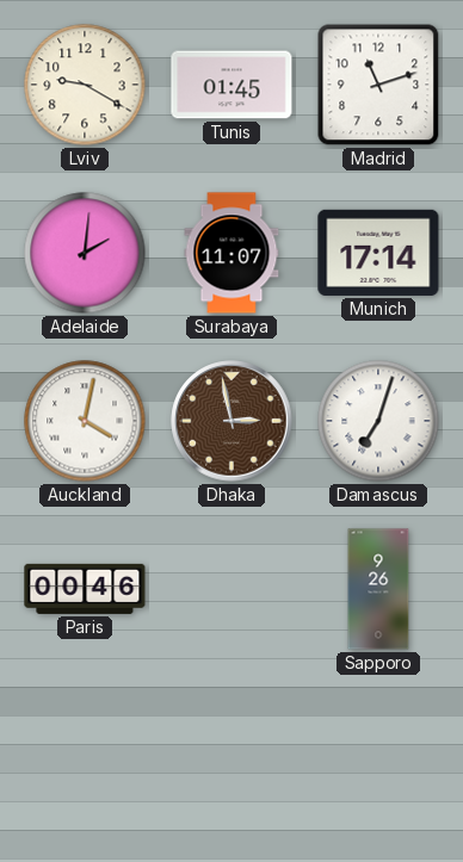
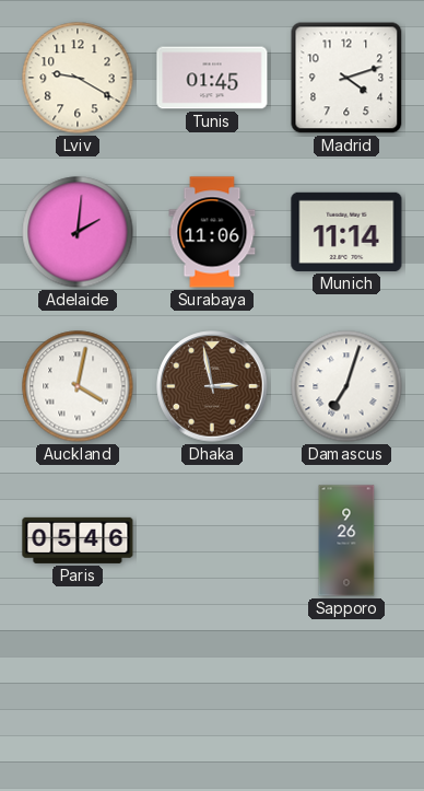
Madrid: 11:12 -> 4:12
Surabaya: 11:07 -> 11:06
Munich: 17:14 -> 11:14
Paris: 00:46 -> 05:46
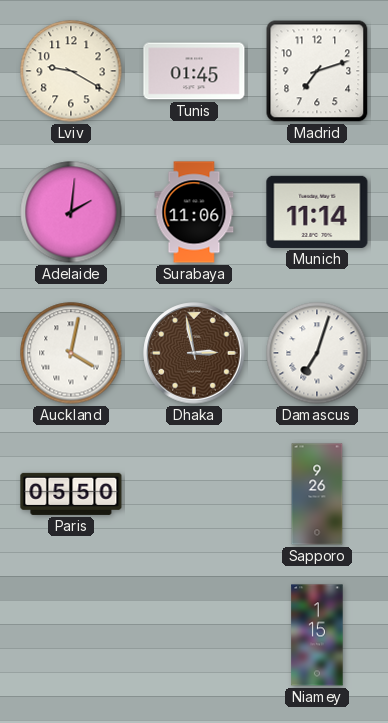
Madrid: 4:12 -> 7:12
Paris: 05:46 -> 05:50
Niamey: none -> 1:15
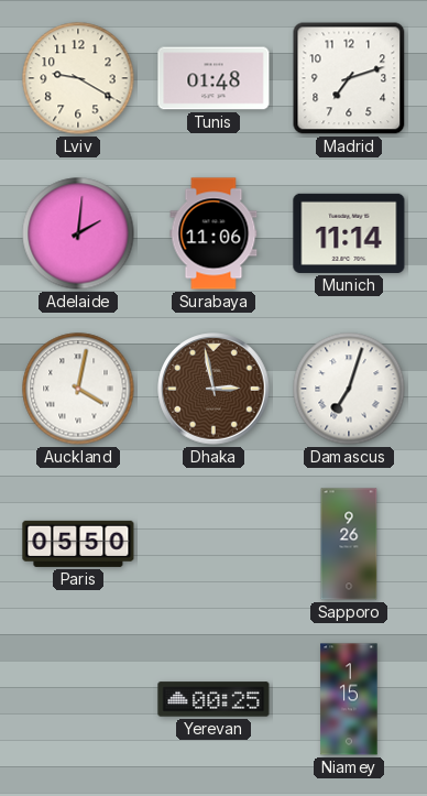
Tunis: 01:45 -> 01:48
Yerevan: none -> 00:25
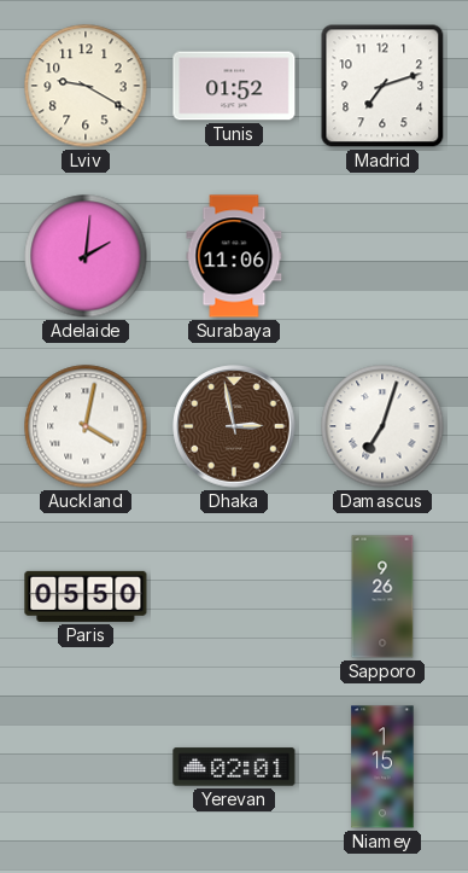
Tunis: 01:48 -> 01:52
Munich: 11:14 -> none
Yerevan: 00:25 -> 02:01
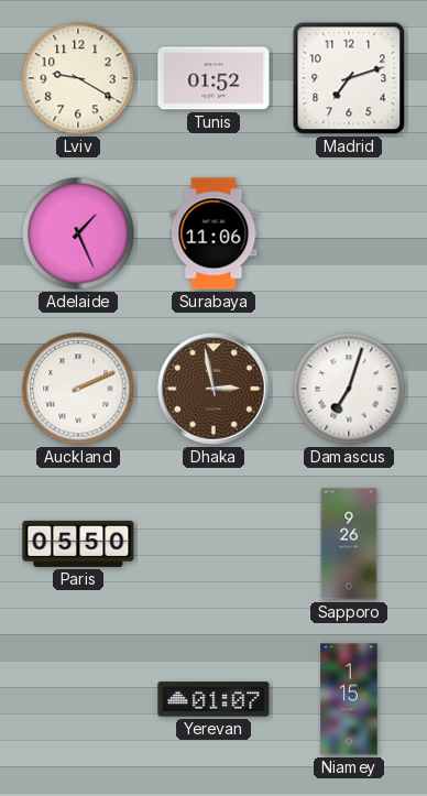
Adelaide: 2:01 -> 1:26
Auckland: 4:02 -> 2:11
Yerevan: 02:01 -> 01:07
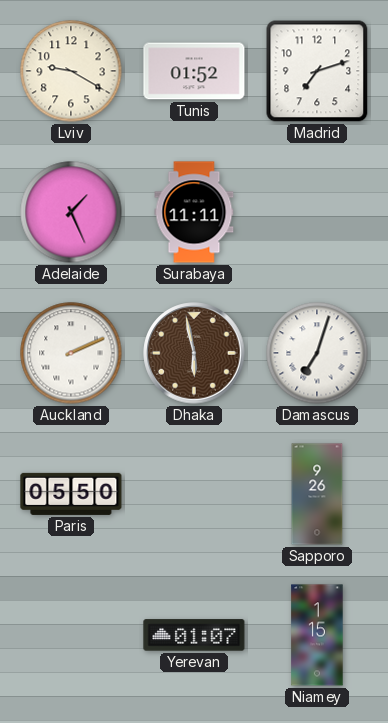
Surabaya: 11:06 -> 11:11
Dhaka: 2:58 -> 5:58
